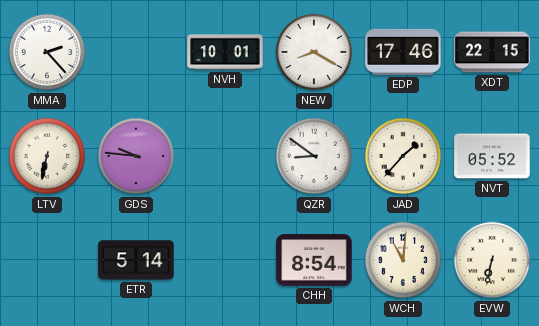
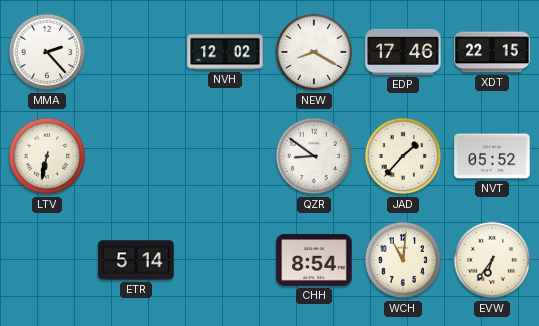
NVH: 10:01 -> 12:02
GDS: 9:46 -> none
EVW: 6:32 -> 6:36
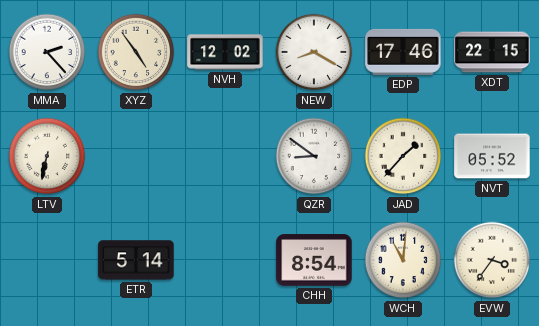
XYZ: none -> 4:54
EVW: 6:36 -> 3:36
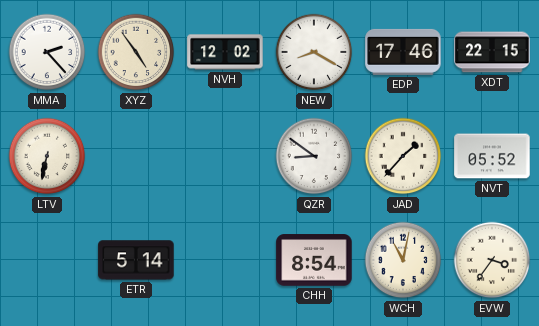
WCH: 11:01 -> 11:02
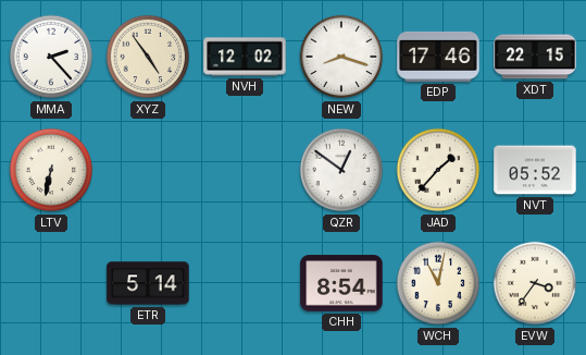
NEW: 8:20 -> 8:18
QZR: 8:51 -> 12:51
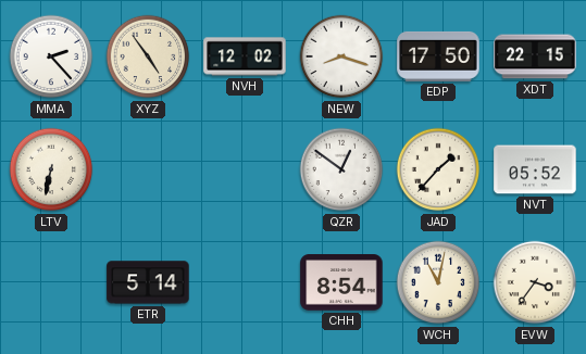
EDP: 17:46 -> 17:50
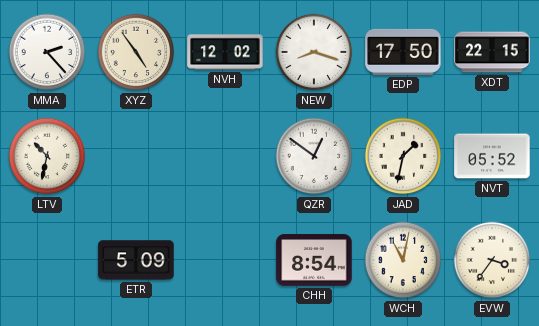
LTV: 6:32 -> 10:32
JAD: 1:37 -> 1:32
ETR: 5:14 -> 5:09
